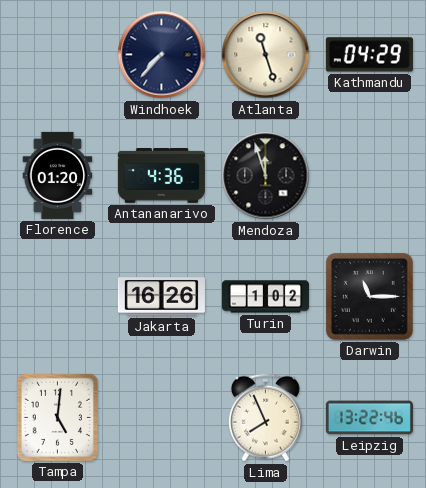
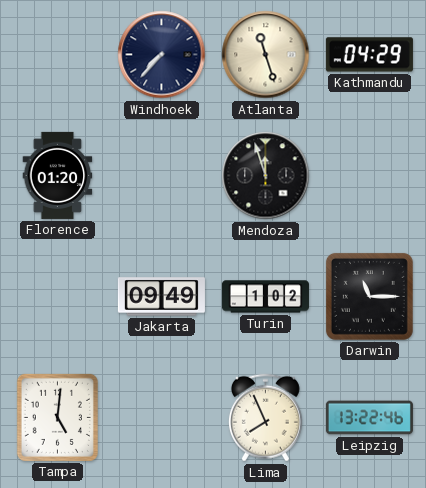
Antananarivo: 4:36 -> none
Jakarta: 16:26 -> 09:49
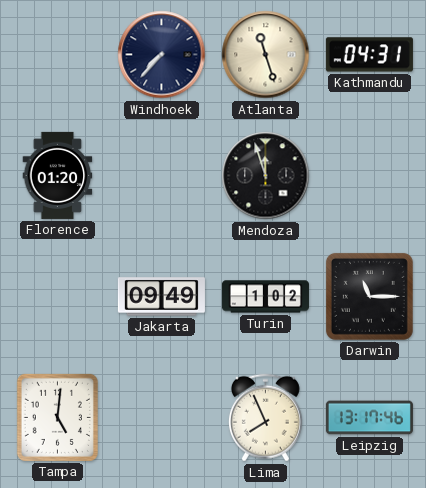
Kathmandu: 04:29 -> 04:31
Leipzig: 13:22 -> 13:17
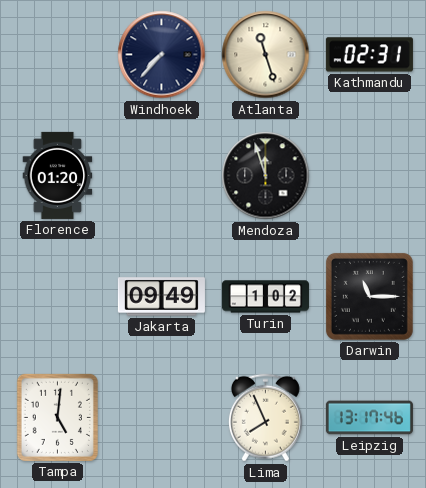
Kathmandu: 04:31 -> 02:31
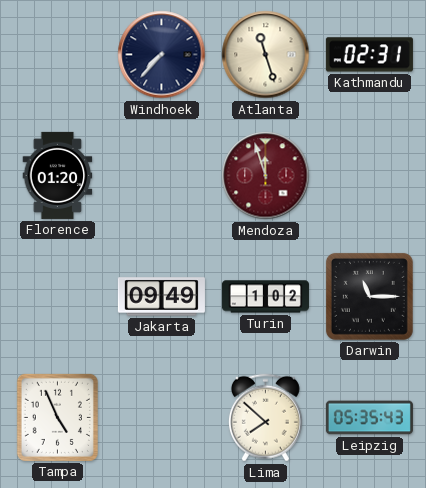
Mendoza dial: black -> burgundy
Tampa: 5:01 -> 4:56
Lima: 7:56 -> 7:52
Leipzig: 13:17 -> 05:35
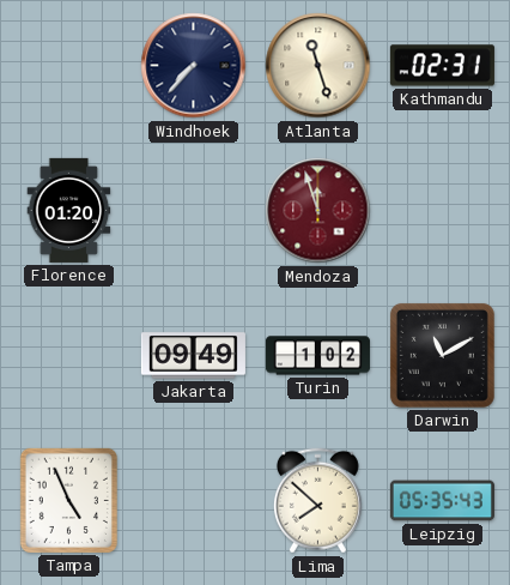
Darwin: 11:15 -> 11:10
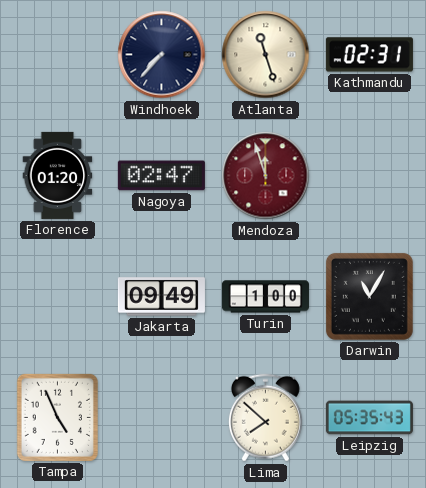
Nagoya: none -> 02:47
Turin: 1:02 -> 1:00
Darwin: 11:10 -> 11:05
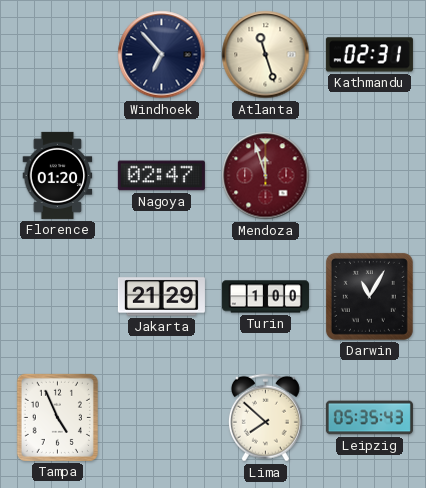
Windhoek: 7:37 -> 6:53
Jakarta: 09:49 -> 21:29
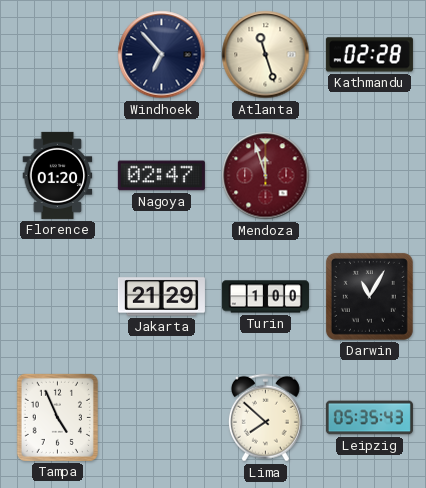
Kathmandu: 02:31 -> 02:28
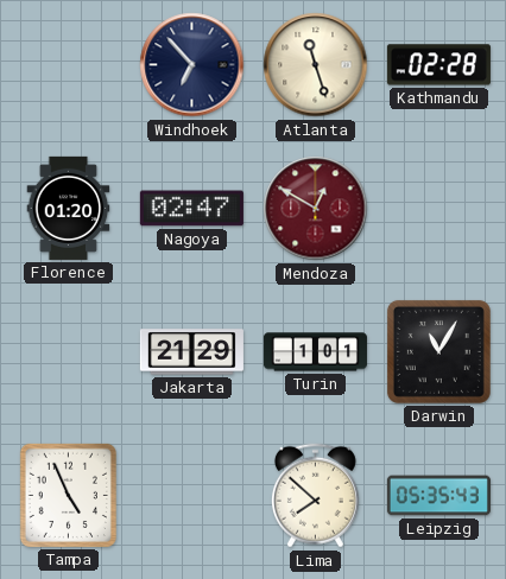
Mendoza: 11:57 -> 12:50
Turin: 1:00 -> 1:01
